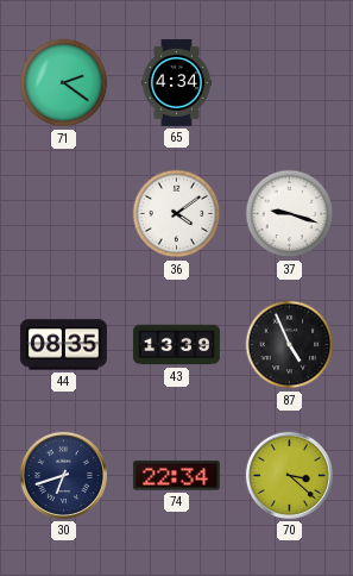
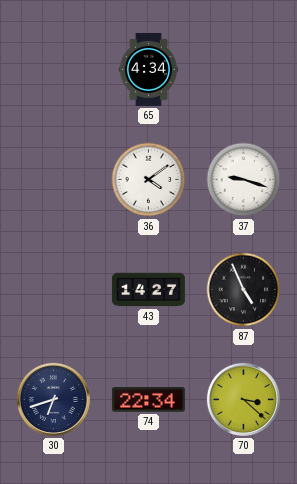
71: 2:21 -> none
44: 08:35 -> none
43: 13:39 -> 14:27
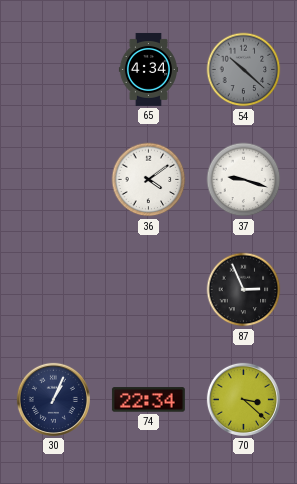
54: none -> 10:22
43: 14:27 -> none
87: 4:56 -> 2:56
30: 6:42 -> 1:04
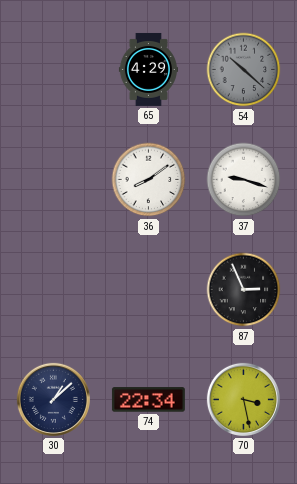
65: 4:34 -> 4:29
36: 4:09 -> 8:09
30: 1:04 -> 1:08
70: 3:22 -> 3:28
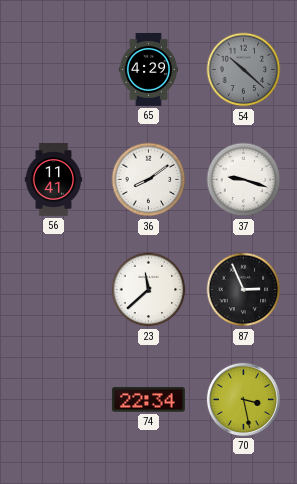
56: none -> 11:41
23: none -> 11:38
30: 1:08 -> none
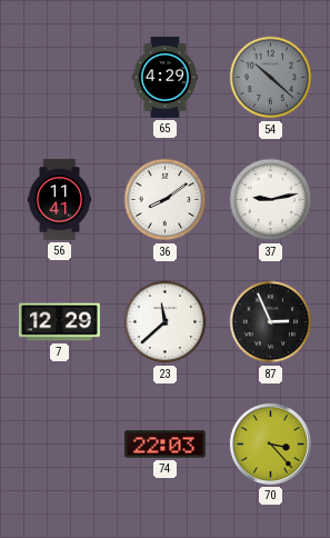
37: 9:18 -> 9:13
7: none -> 12:29
74: 22:34 -> 22:03
70: 3:28 -> 3:23
